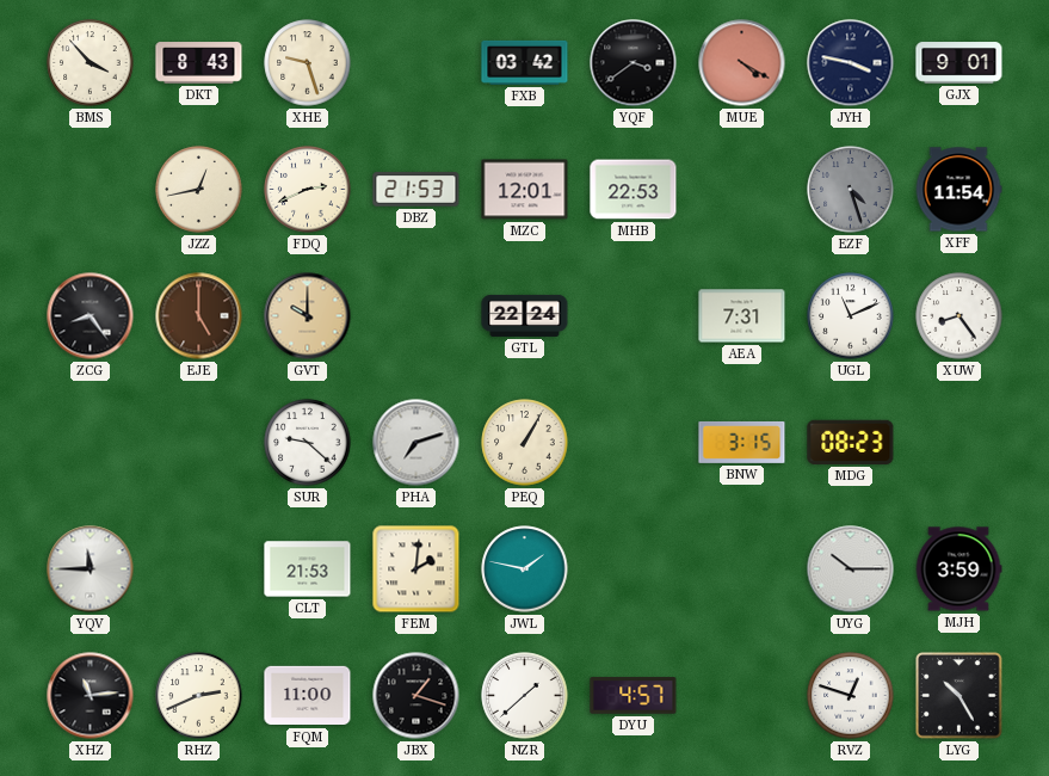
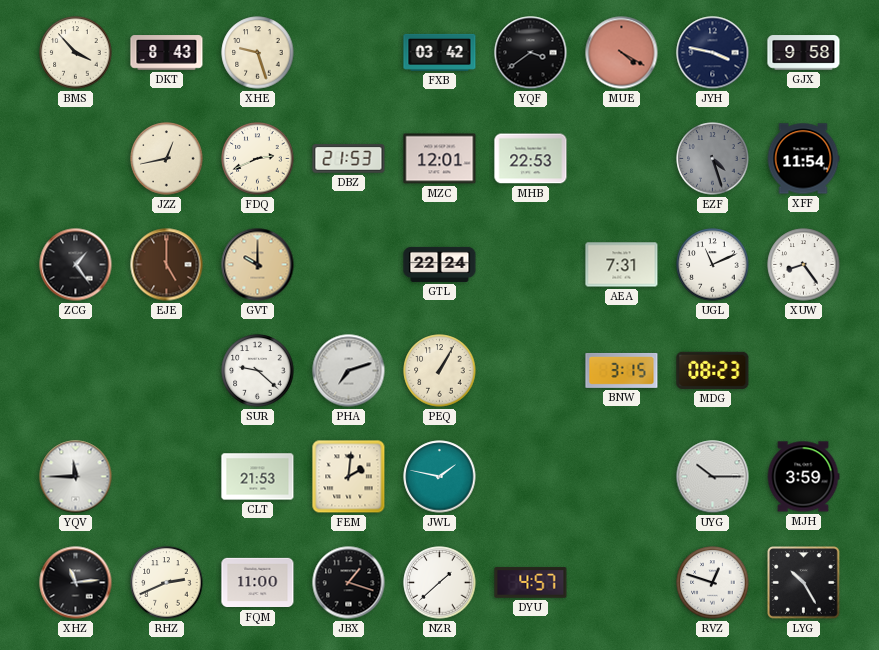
GJX: 9:01 -> 9:58
ZCG: 8:24 -> 1:24
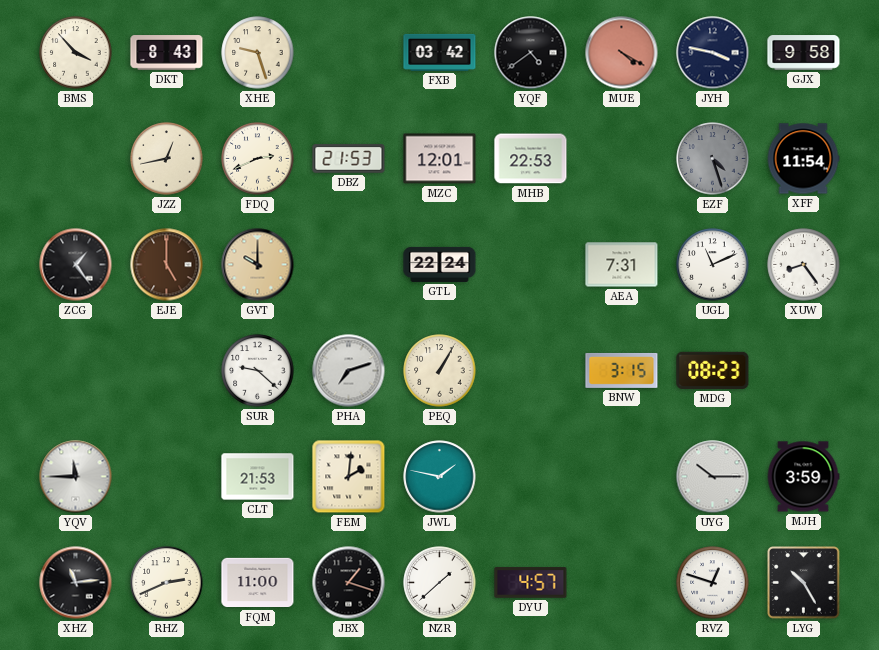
YQF: 3:39 -> 4:39
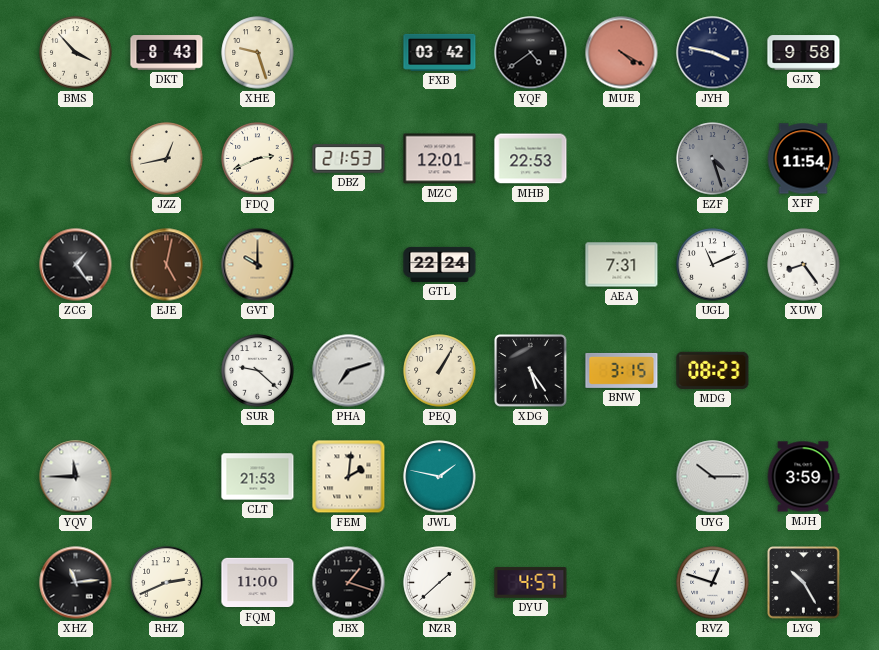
EJE: 5:00 -> 5:02
XDG: none -> 5:24
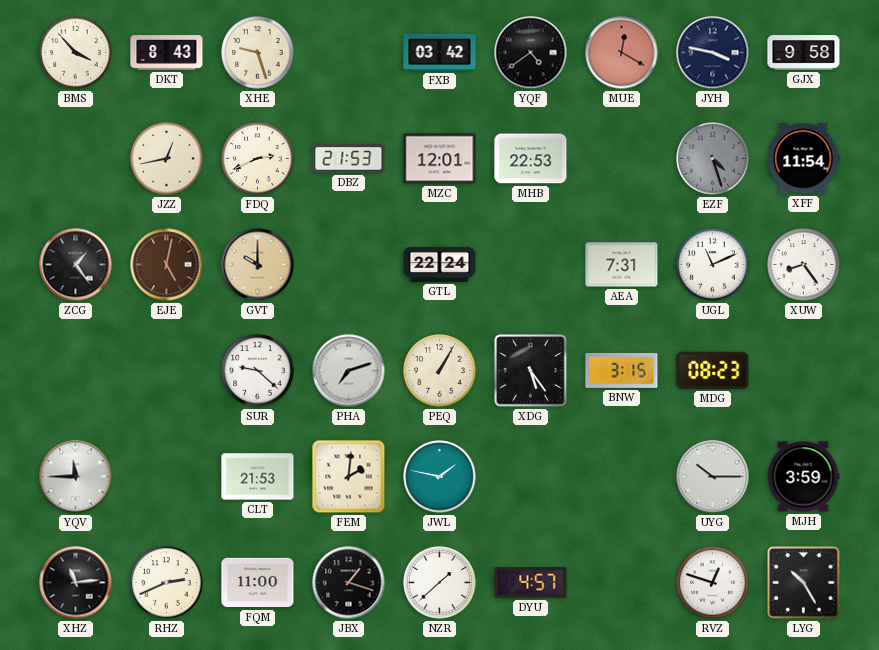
MUE: 4:20 -> 12:20
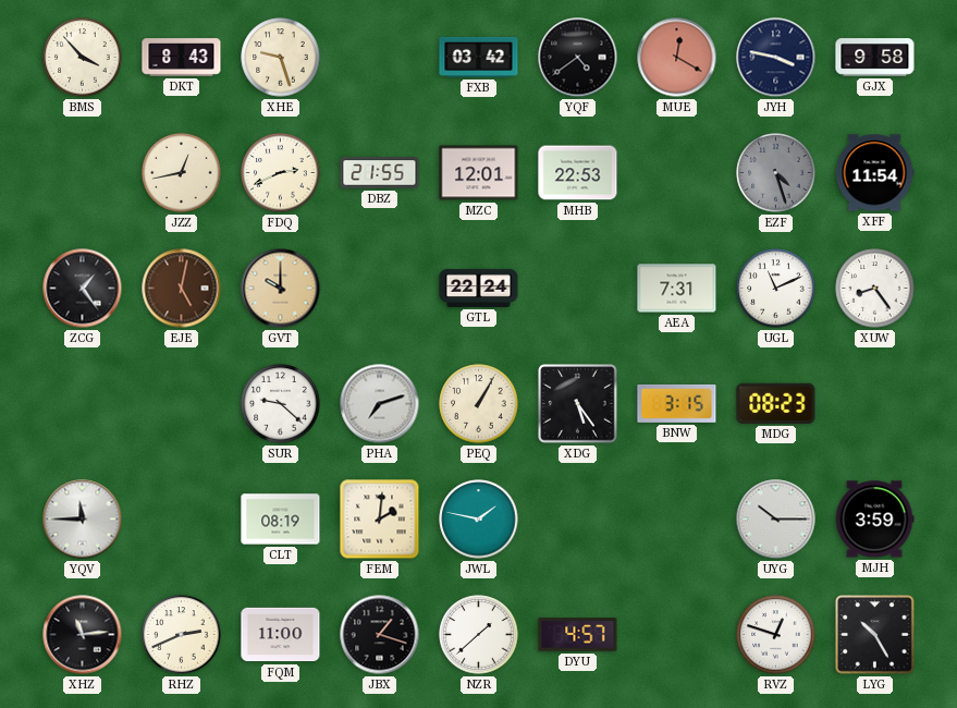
DBZ: 21:53 -> 21:55
CLT: 21:53 -> 08:19
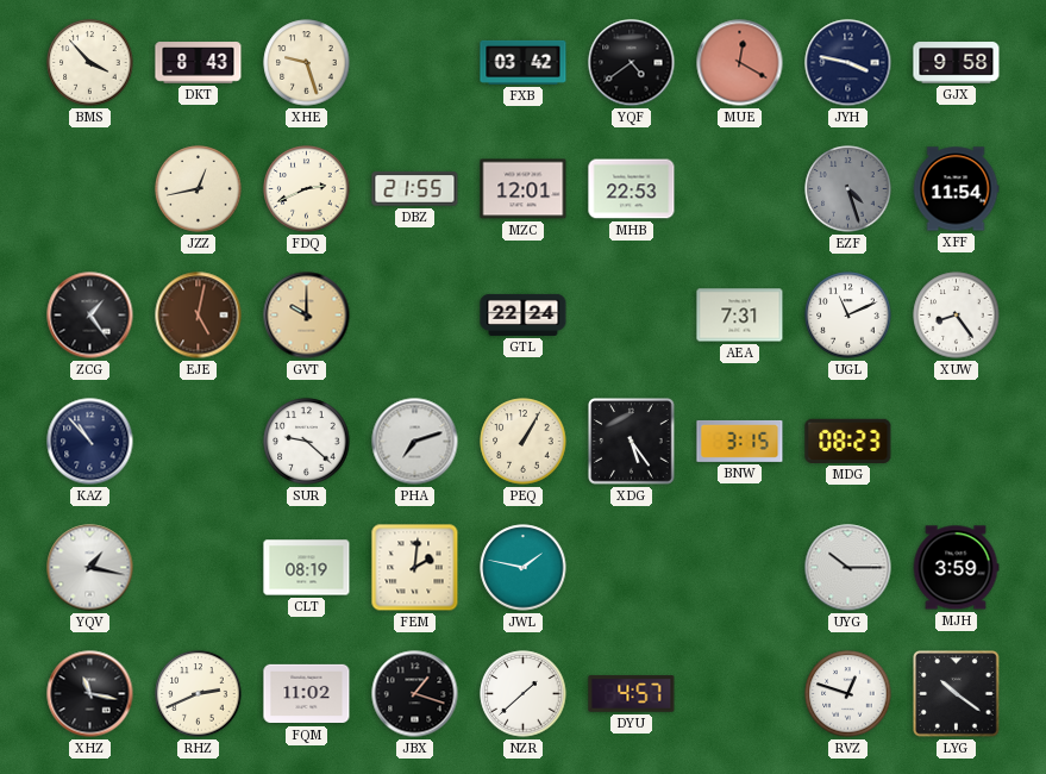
KAZ: none -> 10:53
YQV: 11:45 -> 1:17
XHZ: 11:14 -> 11:17
FQM: 11:00 -> 11:02
LYG: 10:25 -> 10:21
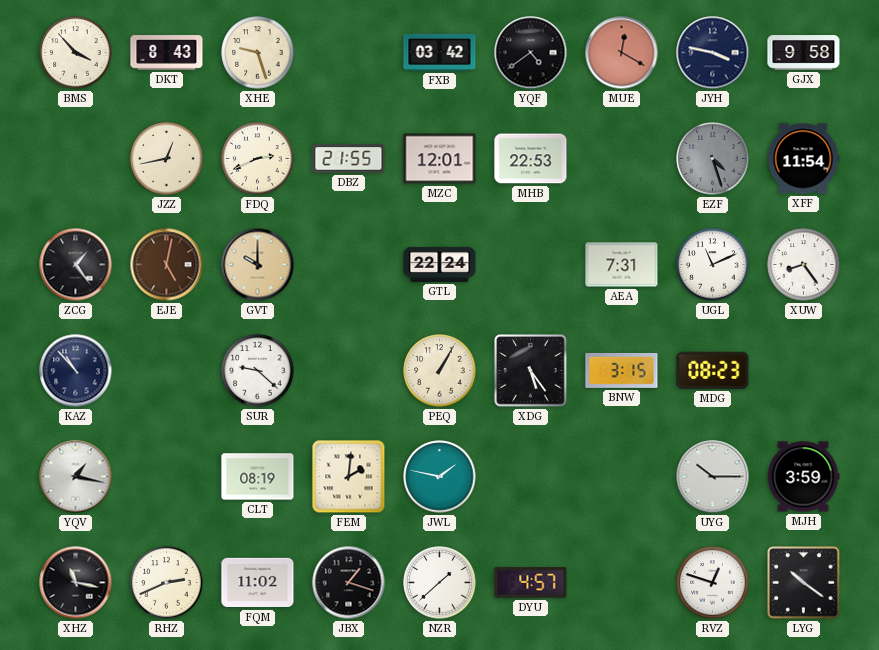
PHA: 7:12 -> none
